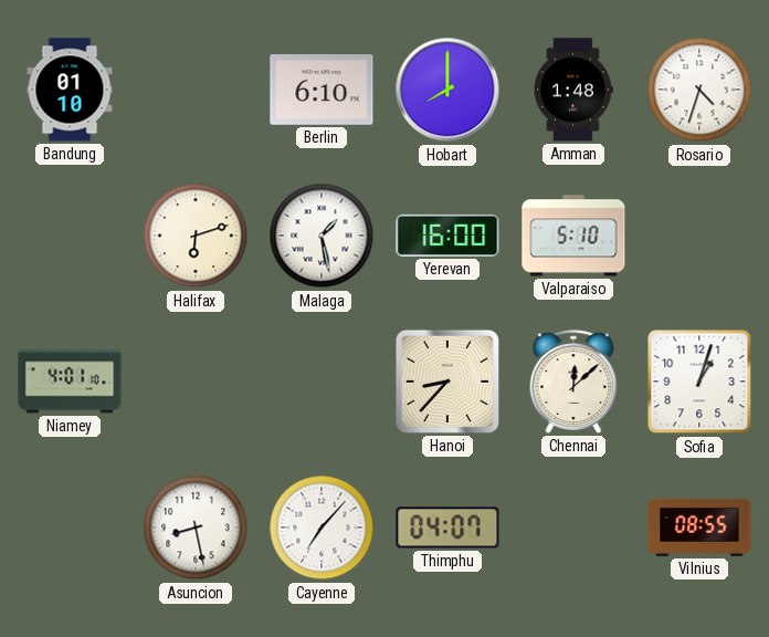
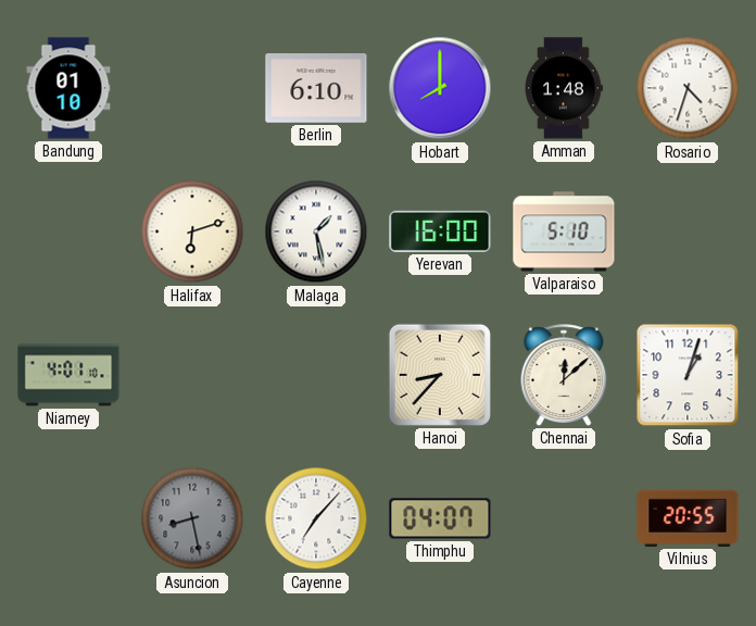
Asuncion dial: white -> grey
Vilnius: 08:55 -> 20:55
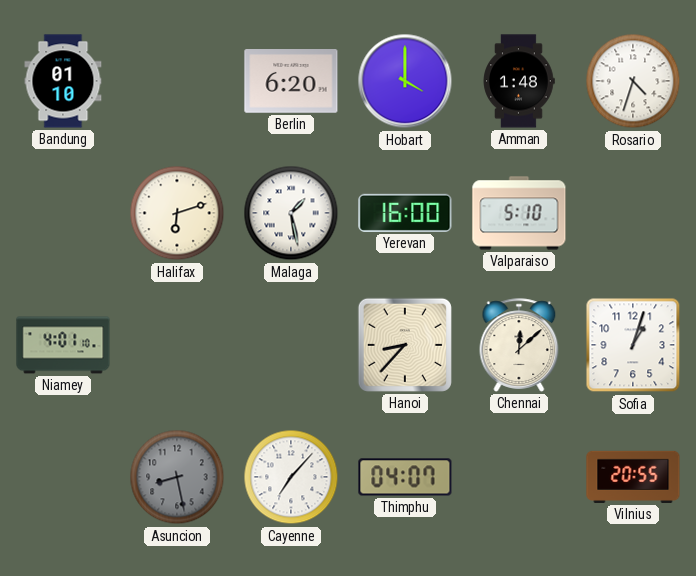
Berlin: 6:10 -> 6:20
Hobart: 8:00 -> 4:00
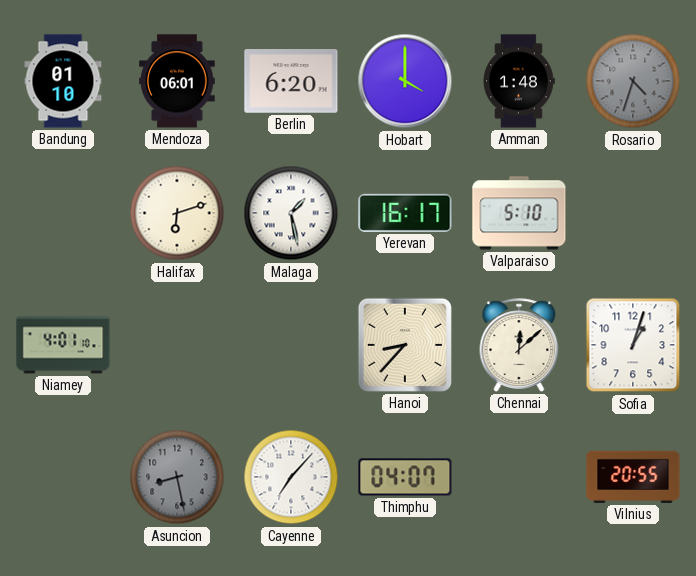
Mendoza: none -> 06:01
Rosario dial: white -> grey
Yerevan: 16:00 -> 16:17
